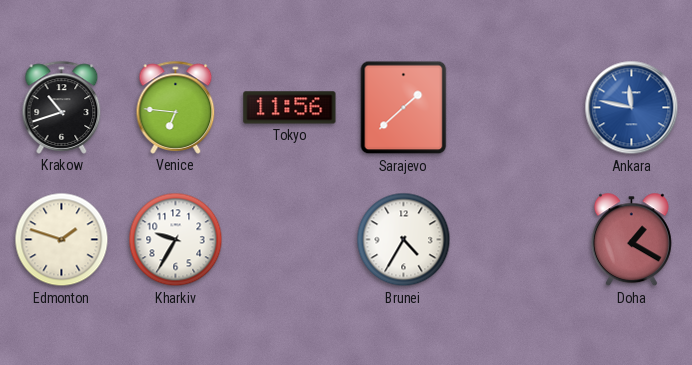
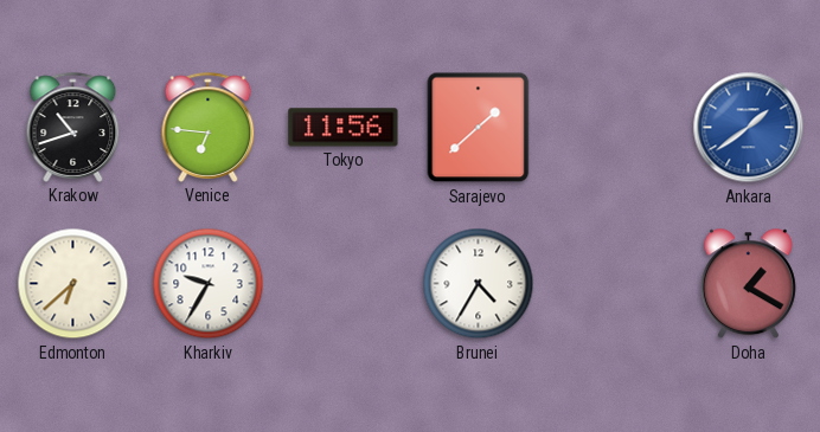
Ankara: 11:47 -> 1:39
Edmonton: 1:48 -> 6:38
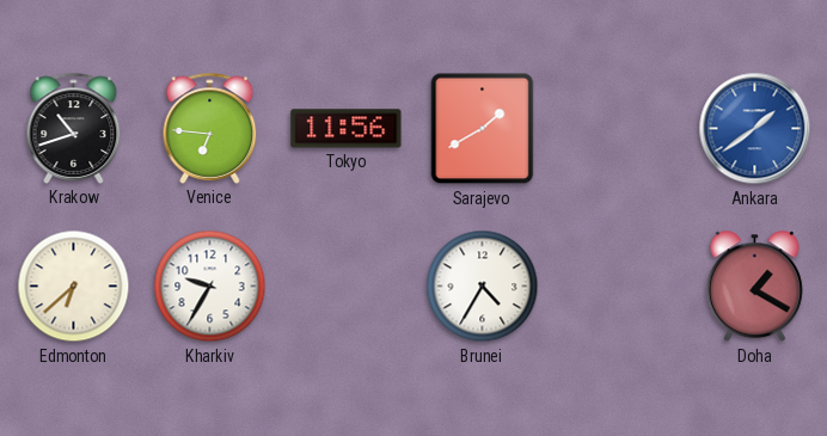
Sarajevo: 1:38 -> 1:40
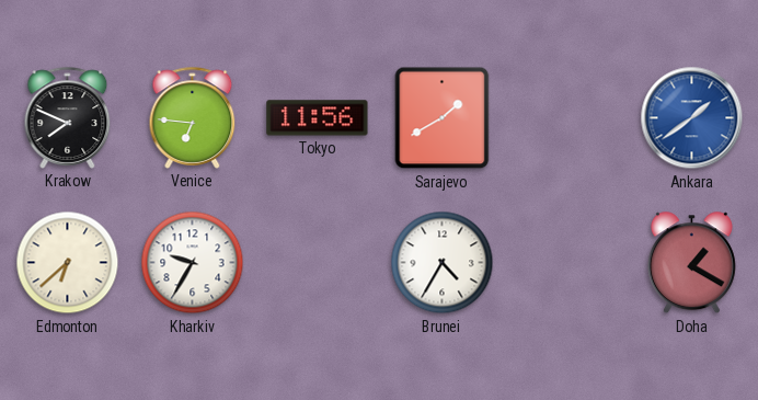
Krakow: 10:42 -> 7:49
